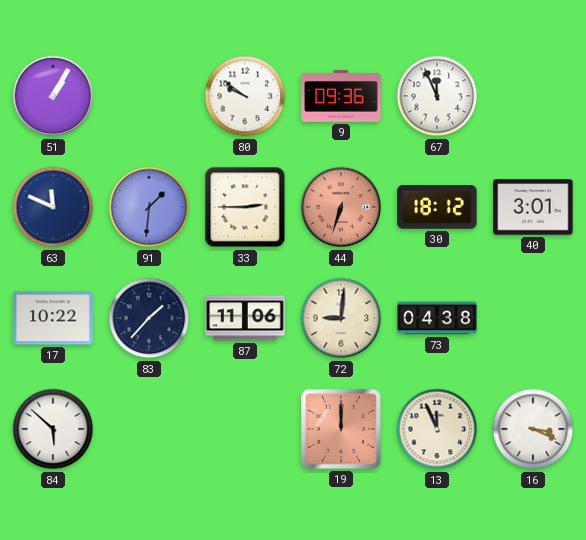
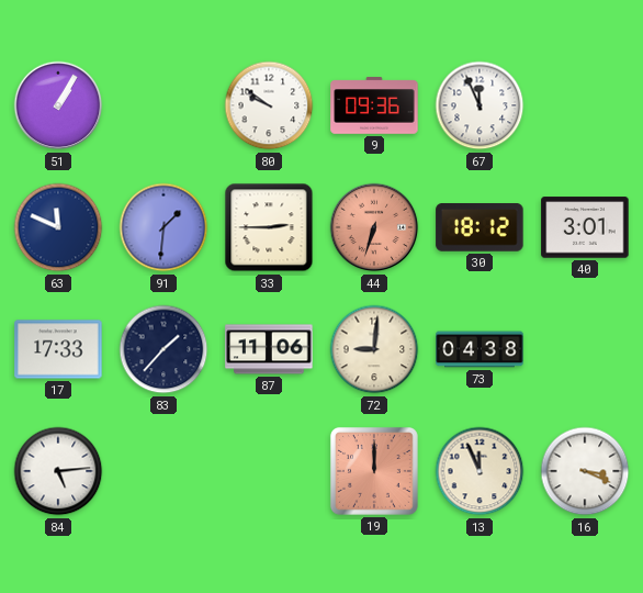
17: 10:22 -> 17:33
84: 5:52 -> 5:14
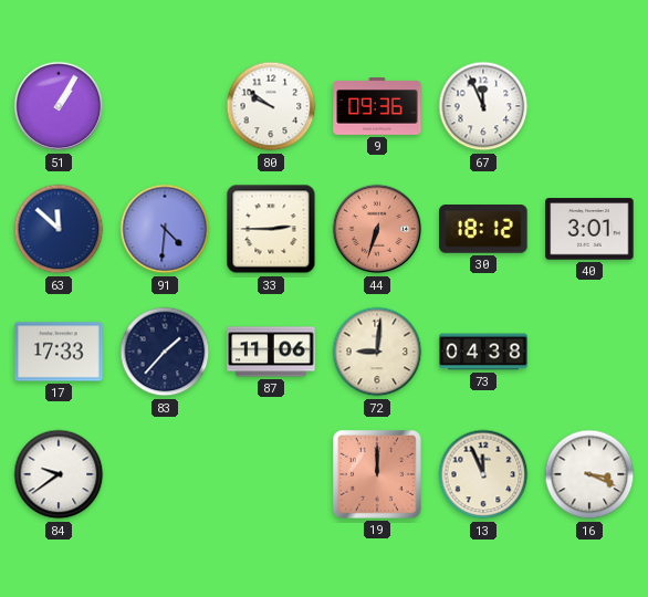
63: 11:49 -> 11:52
91: 1:31 -> 4:31
84: 5:14 -> 9:39
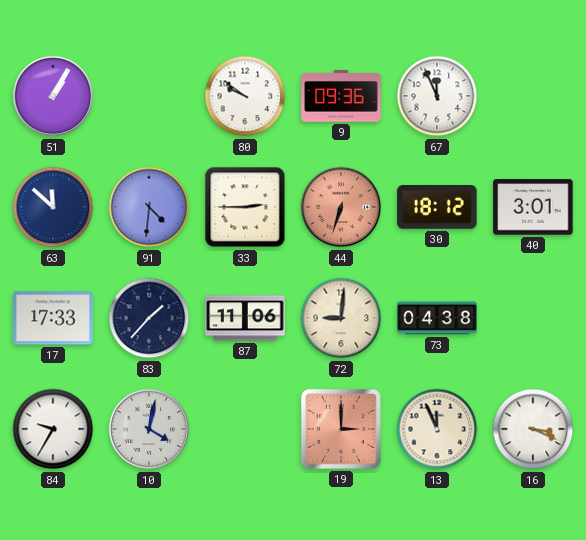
84: 9:39 -> 9:35
10: none -> 4:02
19: 12:00 -> 3:00
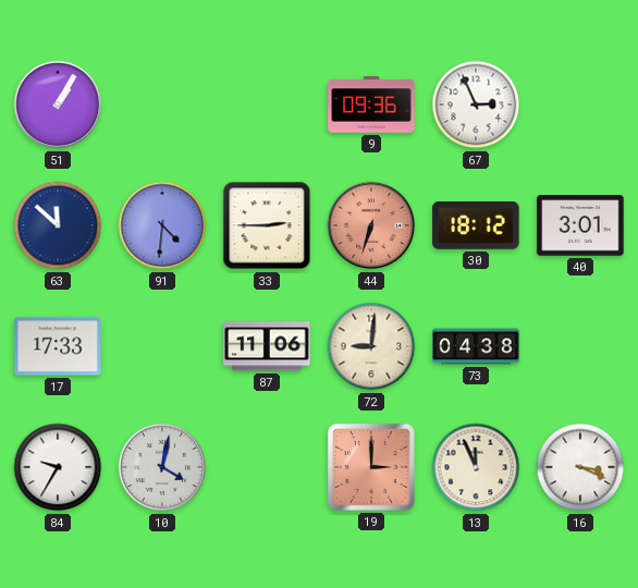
80: 9:51 -> none
67: 11:56 -> 2:56
83: 1:37 -> none
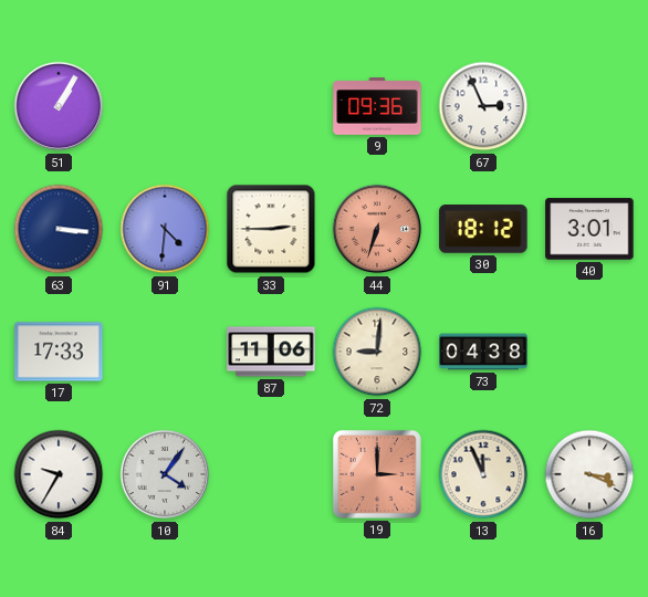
63: 11:52 -> 3:16
10: 4:02 -> 4:06
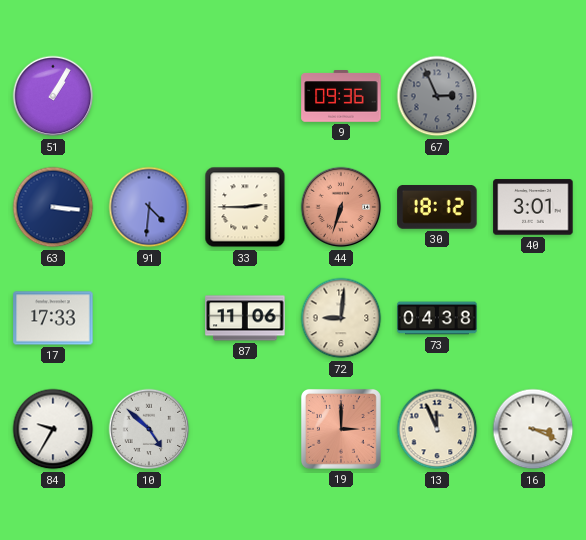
67 dial: white -> grey
10: 4:06 -> 4:52
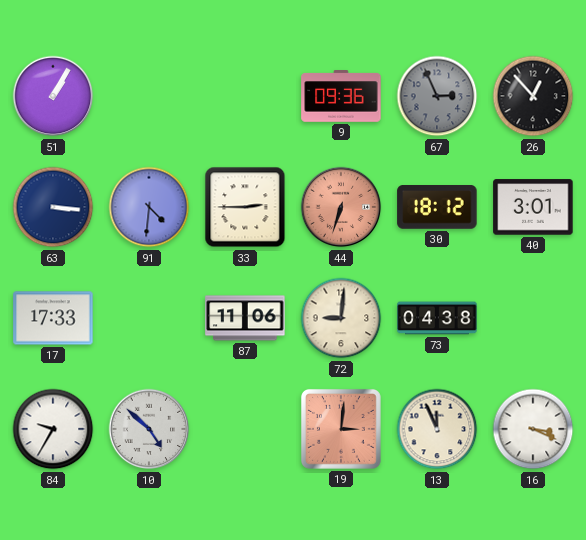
26: none -> 12:53
19: 3:00 -> 3:01
